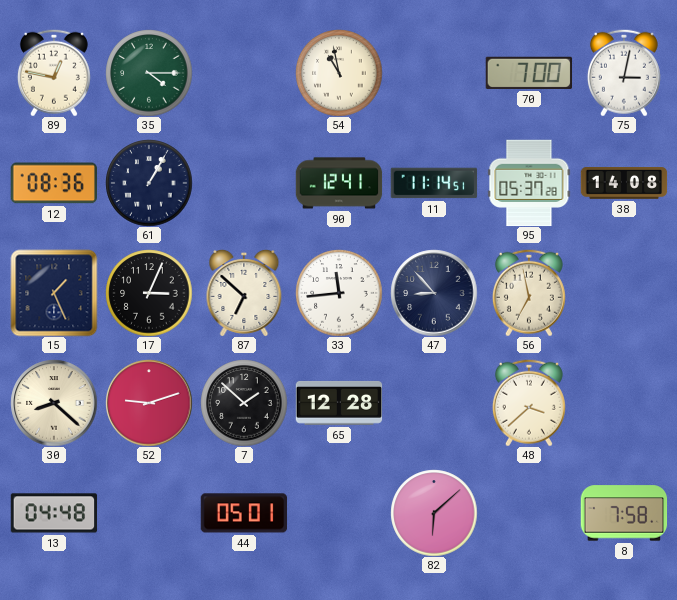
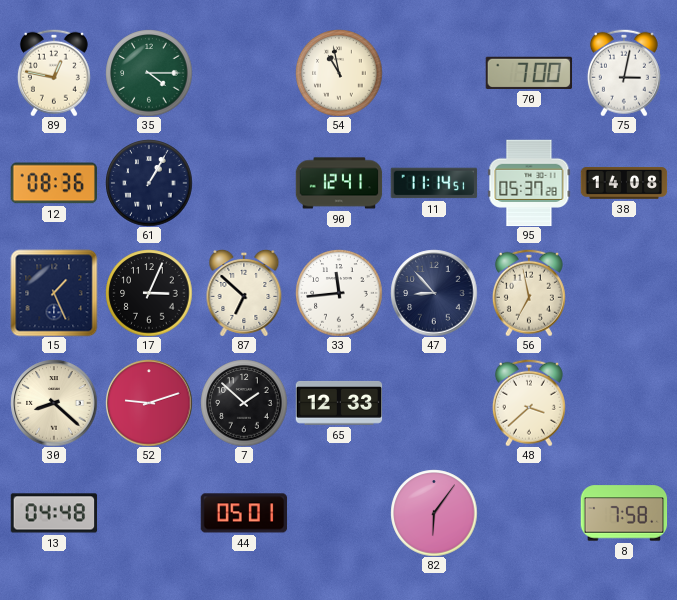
65: 12:28 -> 12:33
82: 6:08 -> 6:06
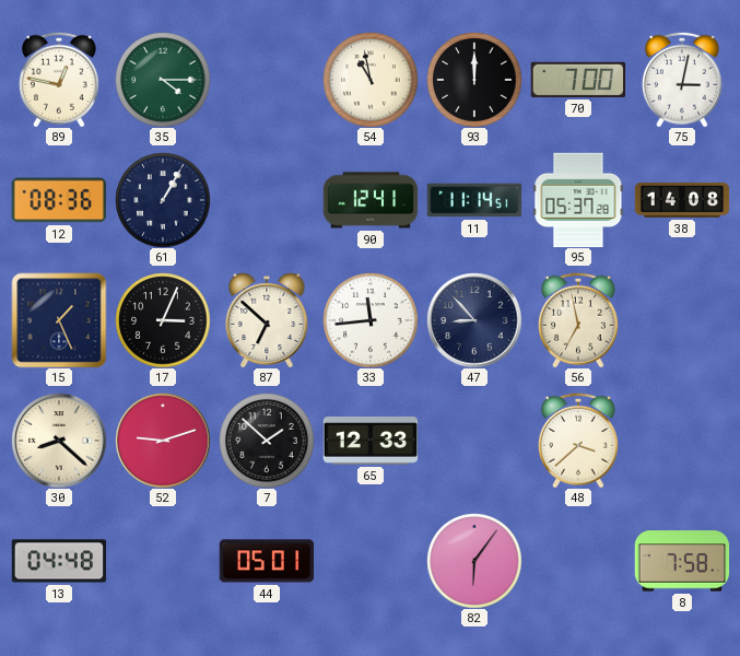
93: none -> 12:00
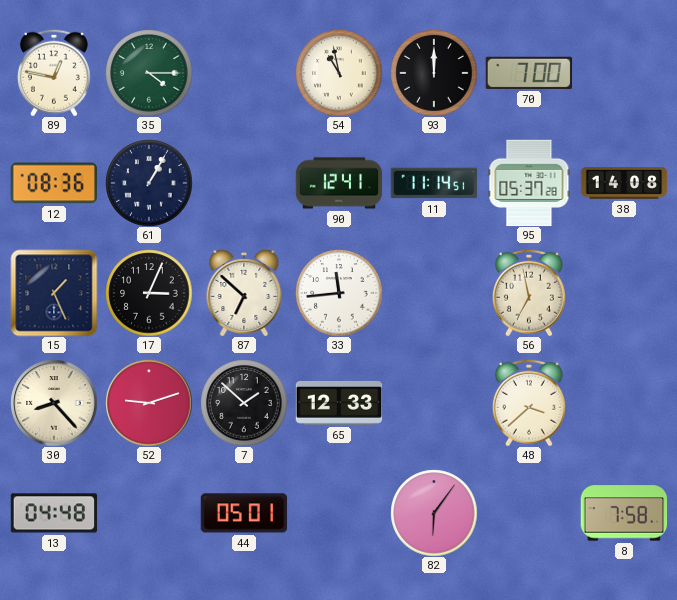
75: 3:02 -> none
47: 8:53 -> none
30: 8:22 -> 8:23
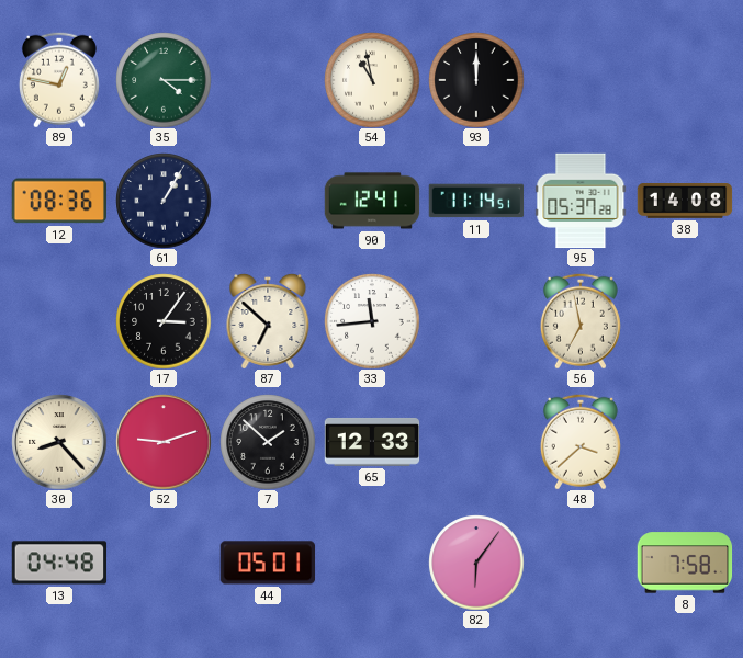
70: 7:00 -> none
15: 1:26 -> none
17: 3:04 -> 3:06
